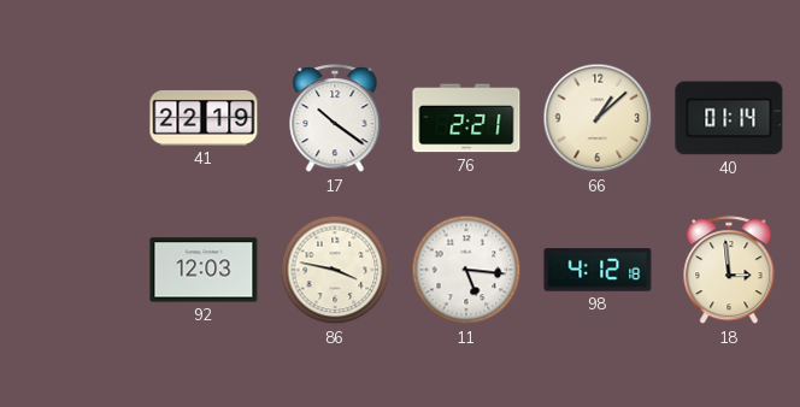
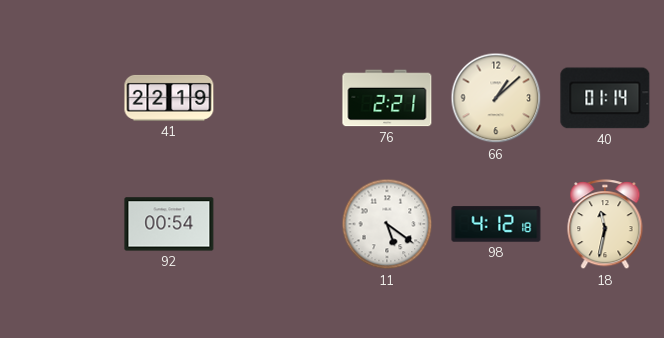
17: 10:21 -> none
92: 12:03 -> 00:54
86: 3:47 -> none
11: 5:16 -> 5:21
18: 2:59 -> 11:32
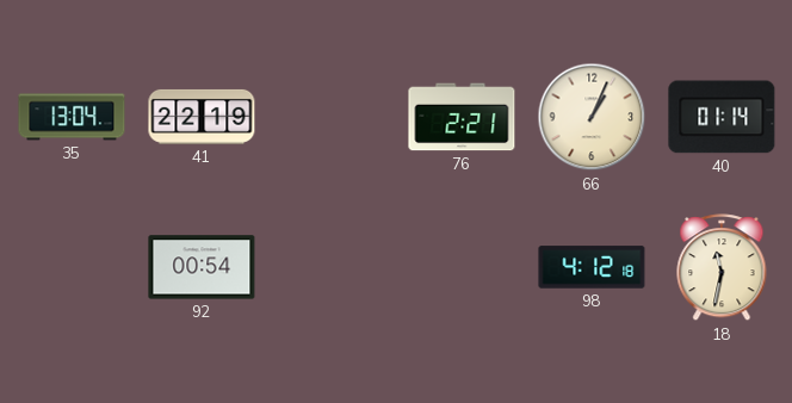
35: none -> 13:04
66: 1:08 -> 1:04
11: 5:21 -> none
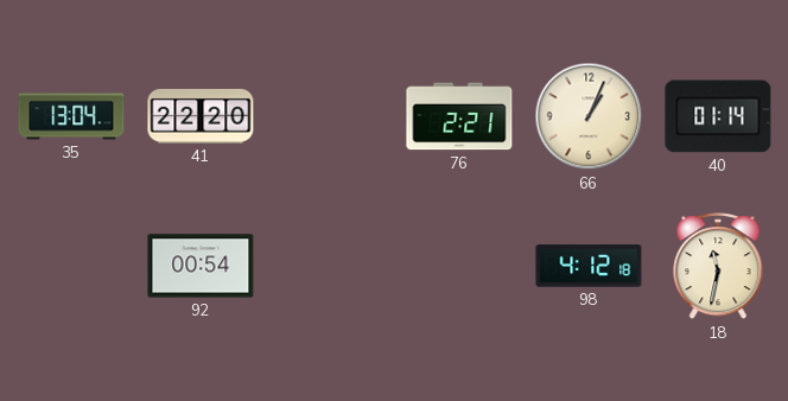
41: 22:19 -> 22:20
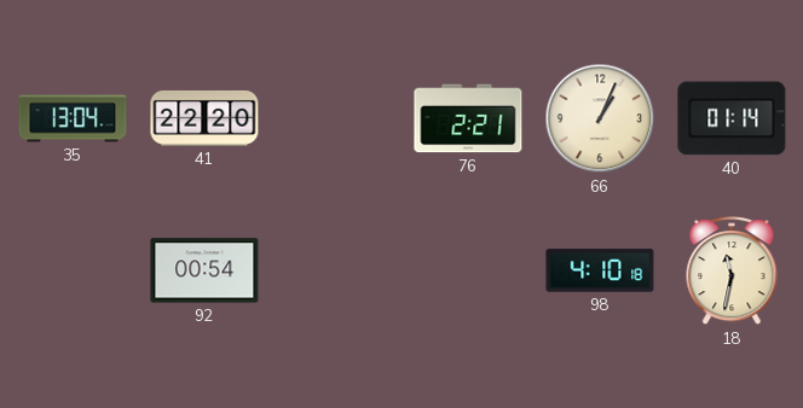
98: 4:12 -> 4:10
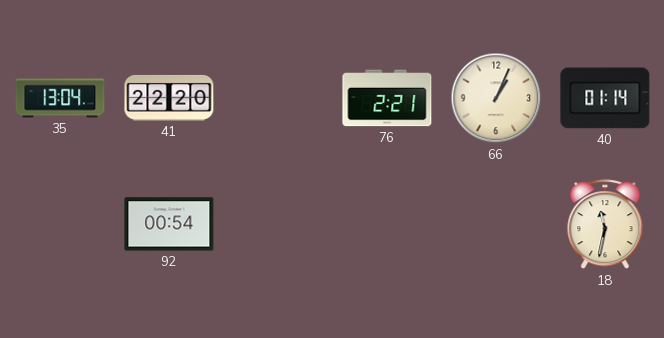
98: 4:10 -> none
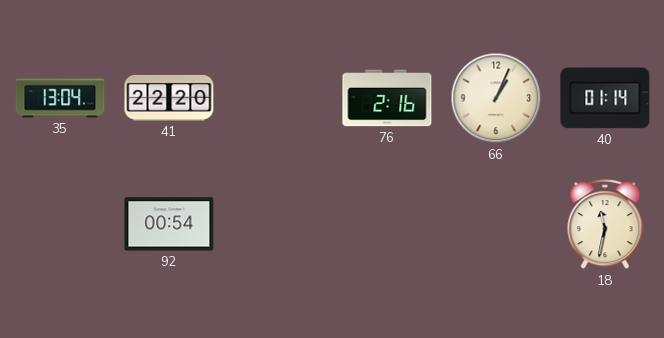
76: 2:21 -> 2:16
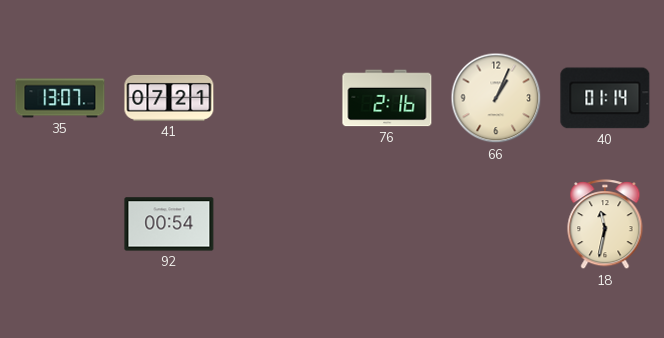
35: 13:04 -> 13:07
41: 22:20 -> 07:21
